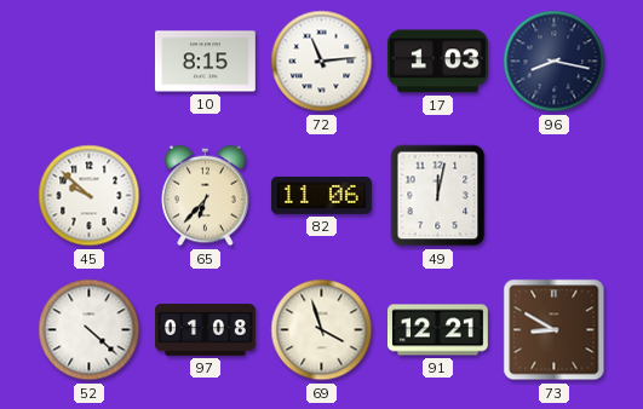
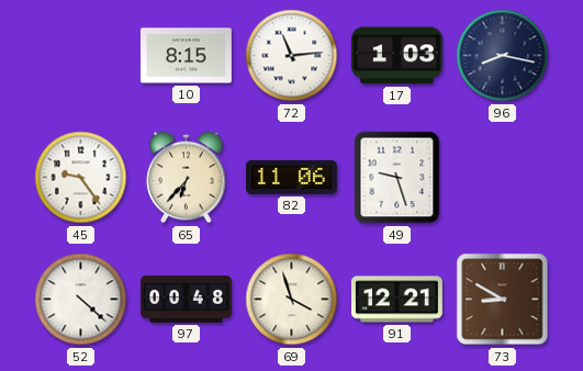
45: 9:52 -> 9:24
49: 12:02 -> 9:27
97: 01:08 -> 00:48
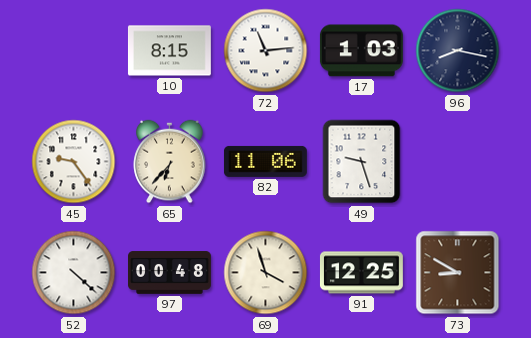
91: 12:21 -> 12:25
